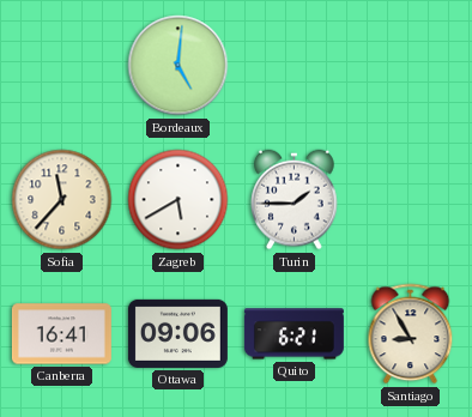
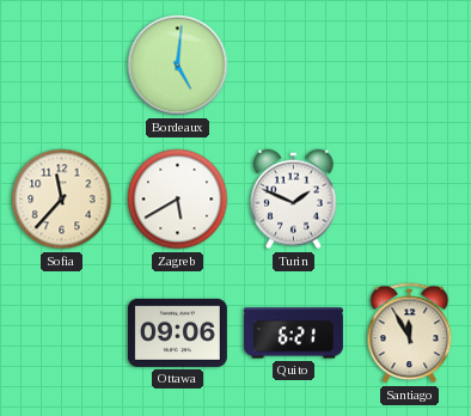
Turin: 1:45 -> 1:49
Canberra: 16:41 -> none
Santiago: 8:55 -> 11:55
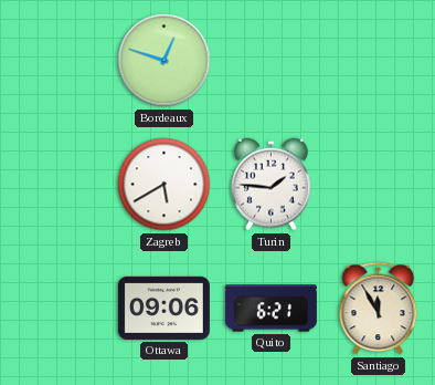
Bordeaux: 5:01 -> 12:48
Sofia: 11:37 -> none
Turin: 1:49 -> 1:46
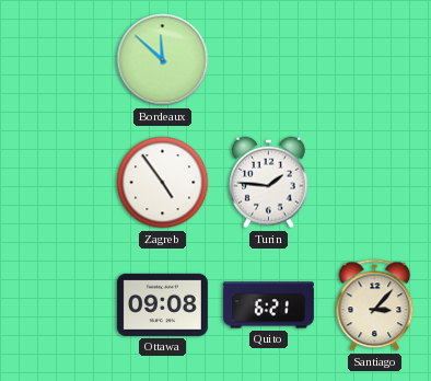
Bordeaux: 12:48 -> 11:52
Zagreb: 5:40 -> 4:54
Ottawa: 09:06 -> 09:08
Santiago: 11:55 -> 3:07
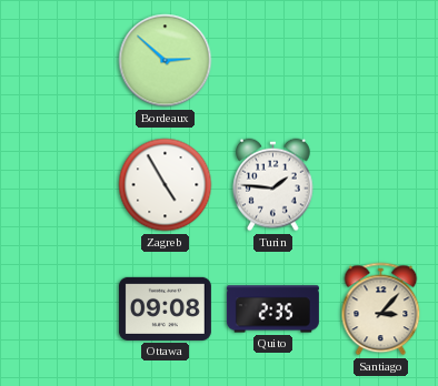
Bordeaux: 11:52 -> 2:52
Zagreb: 4:54 -> 4:55
Quito: 6:21 -> 2:35
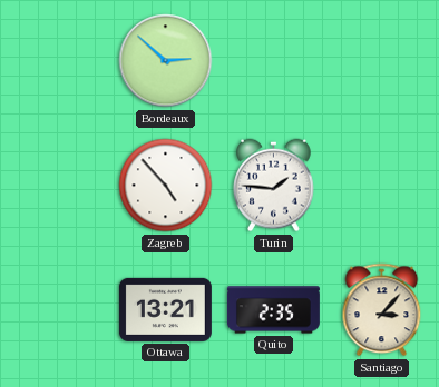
Zagreb: 4:55 -> 4:53
Ottawa: 09:08 -> 13:21
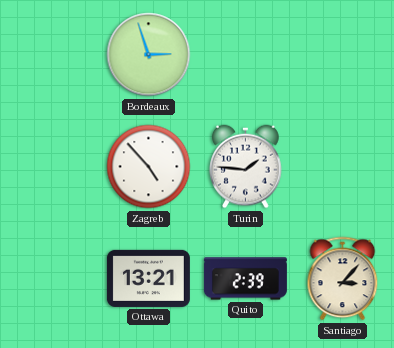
Bordeaux: 2:52 -> 2:57
Quito: 2:35 -> 2:39
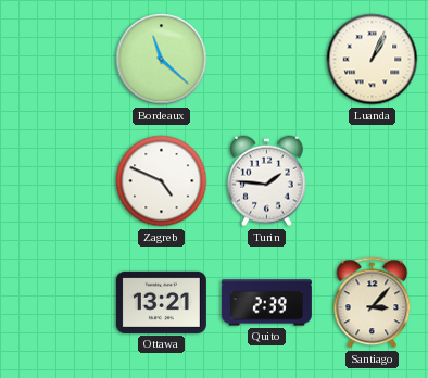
Bordeaux: 2:57 -> 11:22
Luanda: none -> 1:04
Zagreb: 4:53 -> 4:49
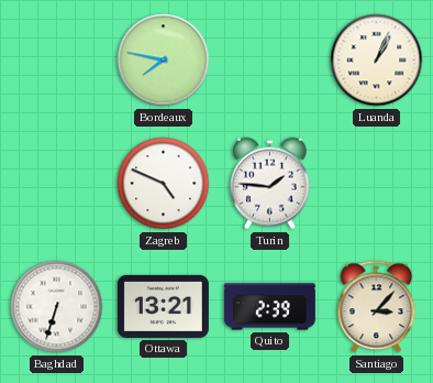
Bordeaux: 11:22 -> 7:47
Baghdad: none -> 6:33
